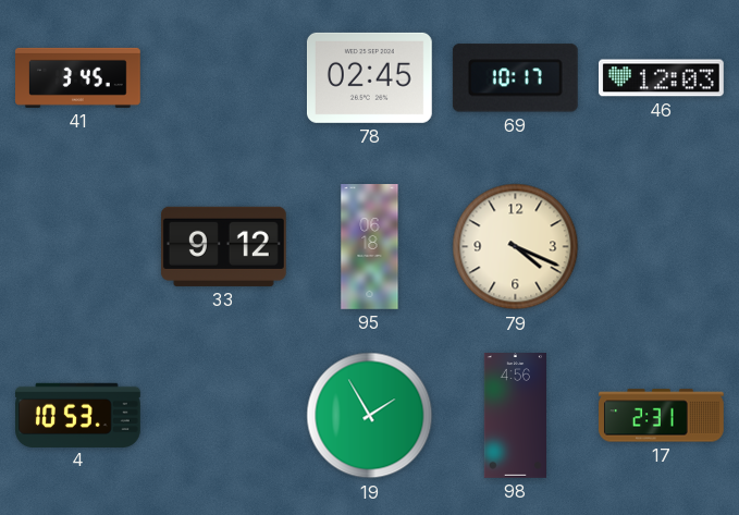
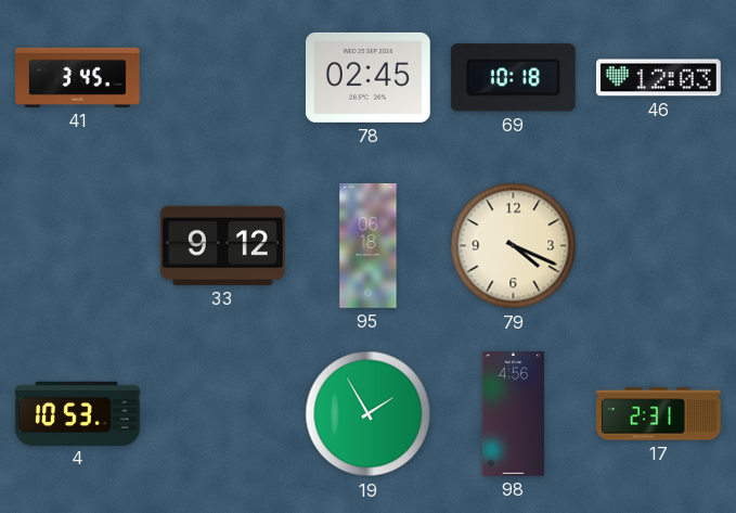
69: 10:17 -> 10:18
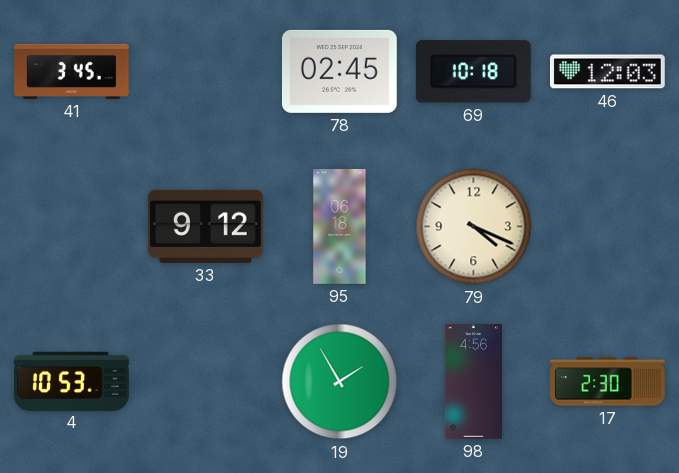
17: 2:31 -> 2:30
